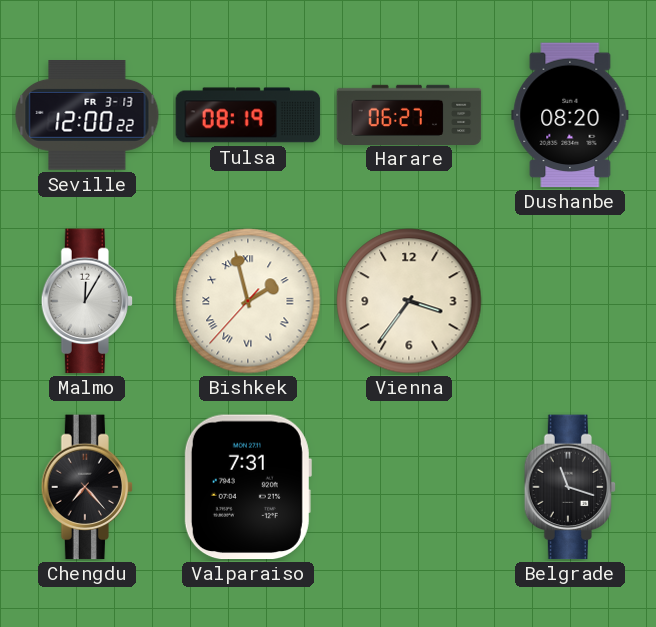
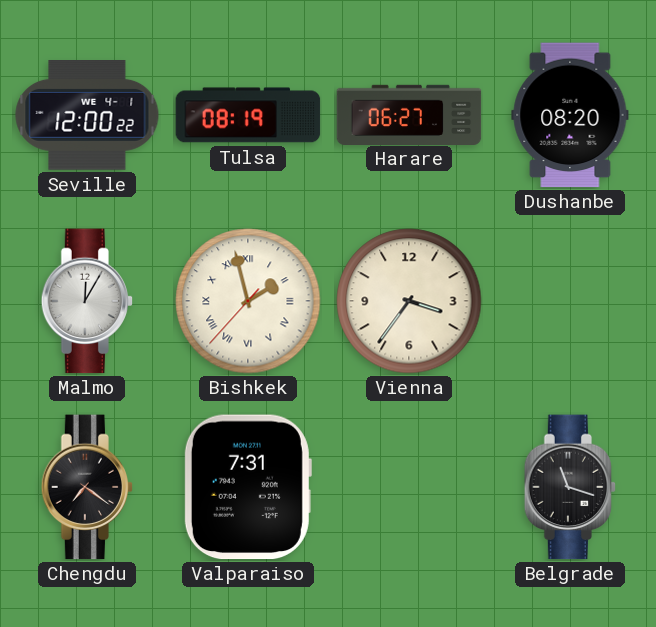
Seville date: FR 3-13 -> WE 4-1
Chengdu: 7:23 -> 7:21
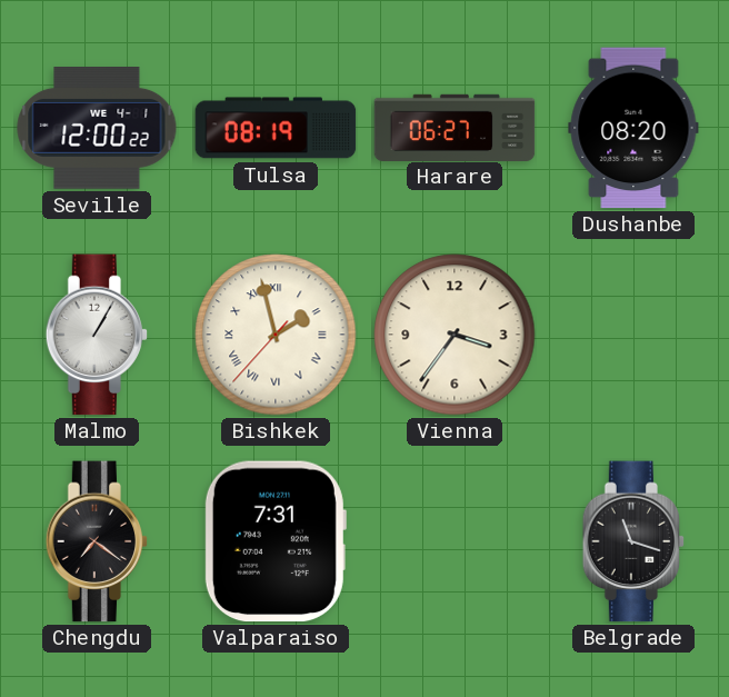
Malmo: 12:05 -> 1:05
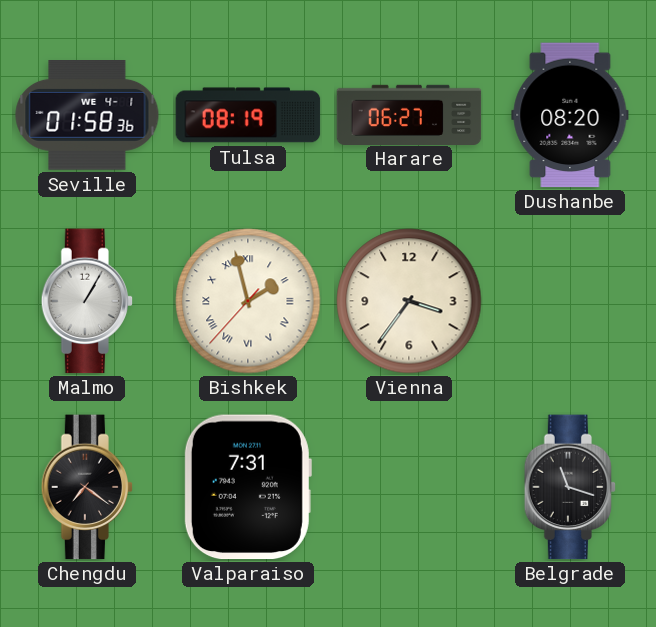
Seville: 12:00 -> 01:58
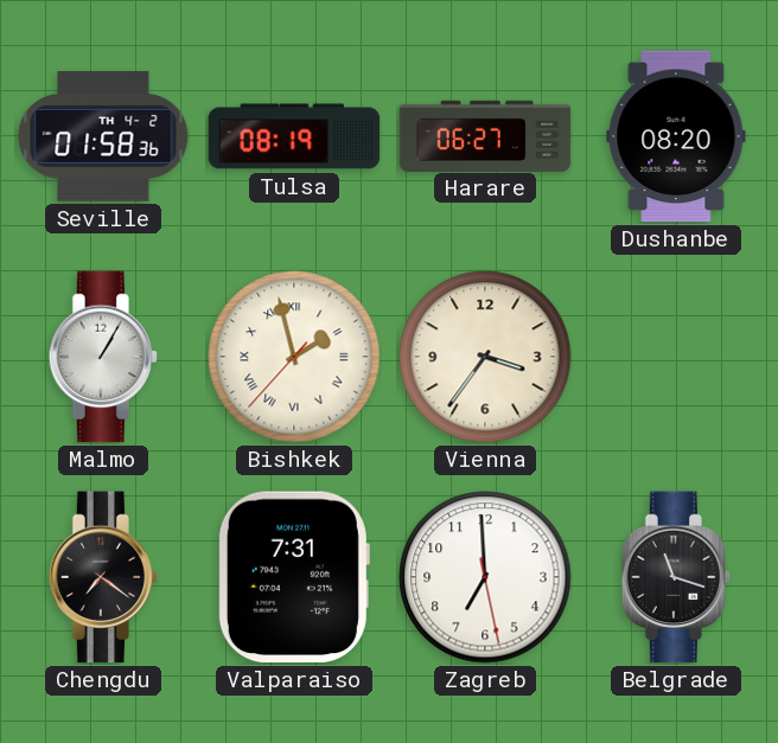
Seville date: WE 4-1 -> TH 4-2
Zagreb: none -> 6:59
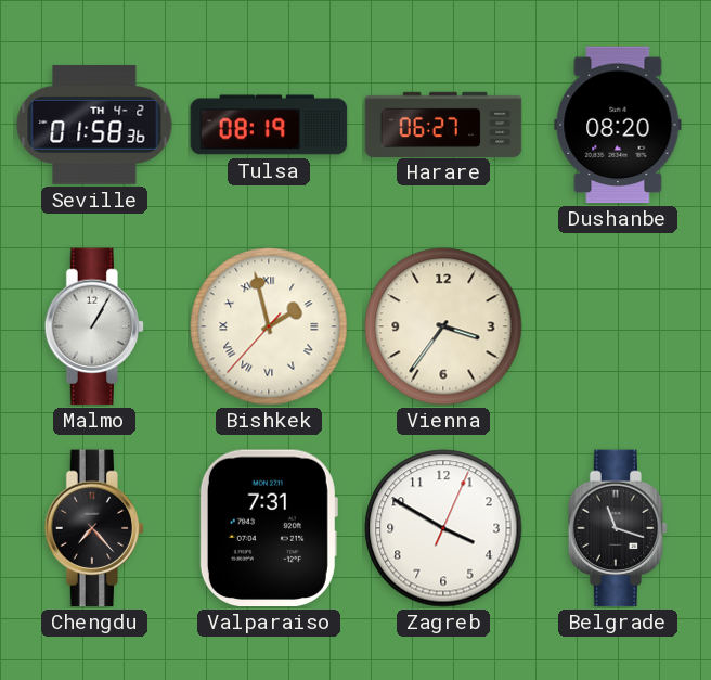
Chengdu: 7:21 -> 7:23
Zagreb: 6:59 -> 3:50
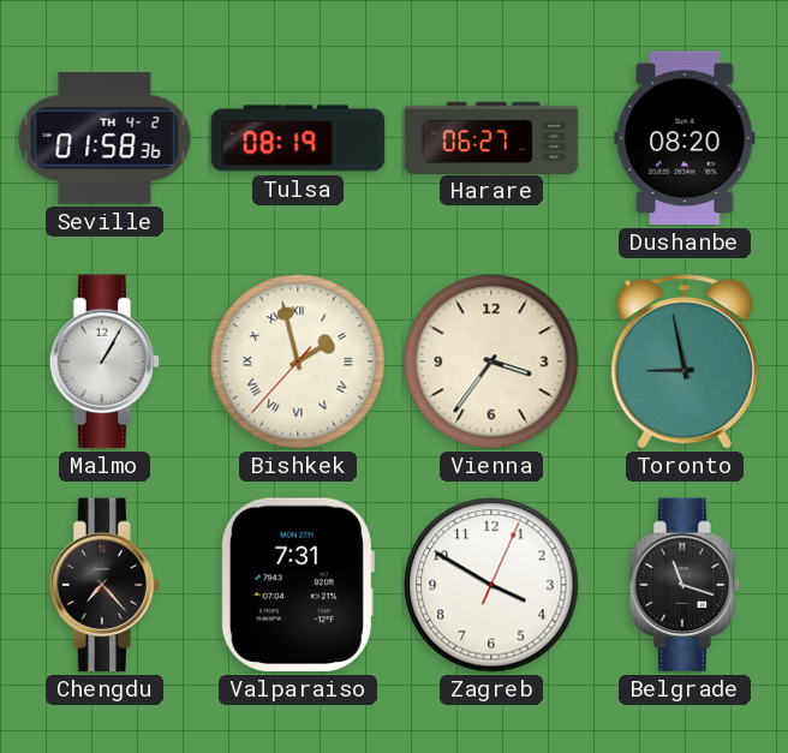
Toronto: none -> 8:58
